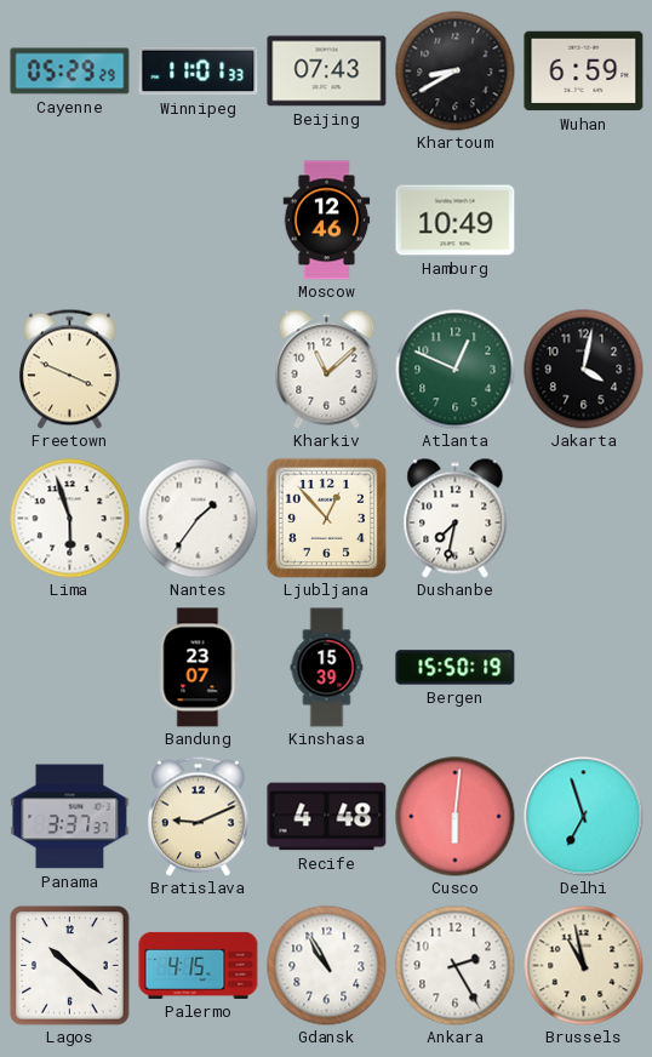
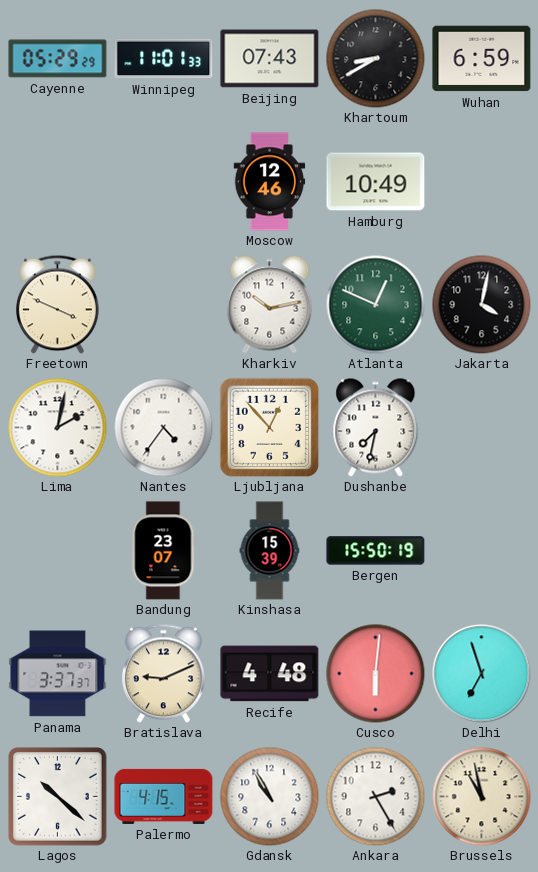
Kharkiv: 11:08 -> 10:13
Lima: 5:57 -> 2:02
Nantes: 1:36 -> 4:36
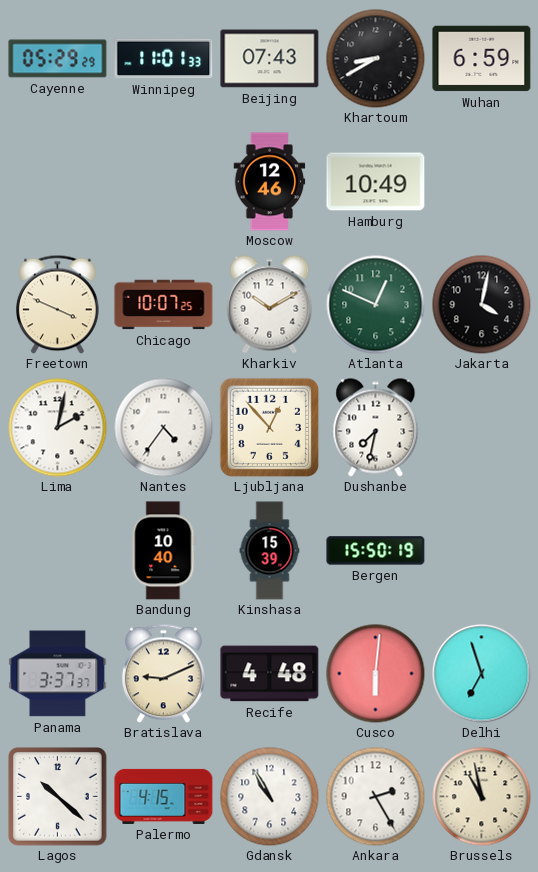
Chicago: none -> 10:07
Kharkiv: 10:13 -> 10:10
Bandung: 23:07 -> 10:40
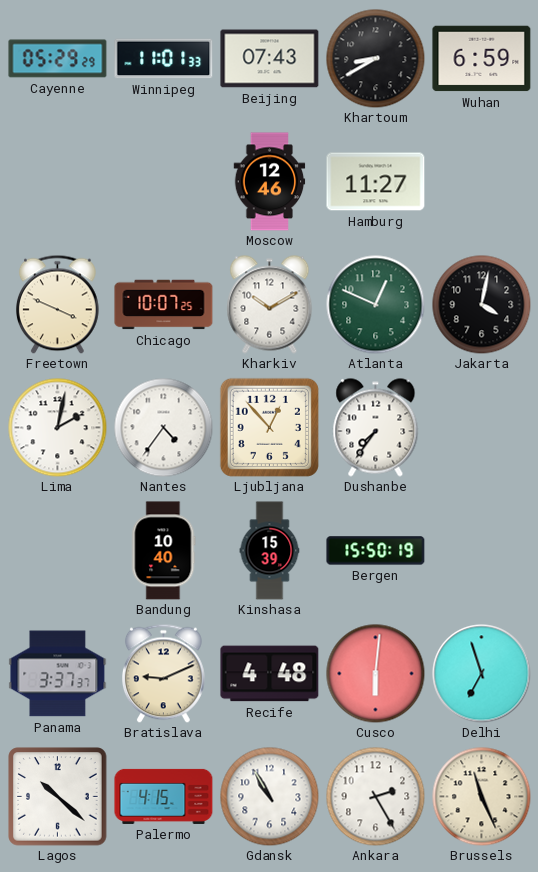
Hamburg: 10:49 -> 11:27
Dushanbe: 7:32 -> 7:36
Brussels: 10:58 -> 11:26
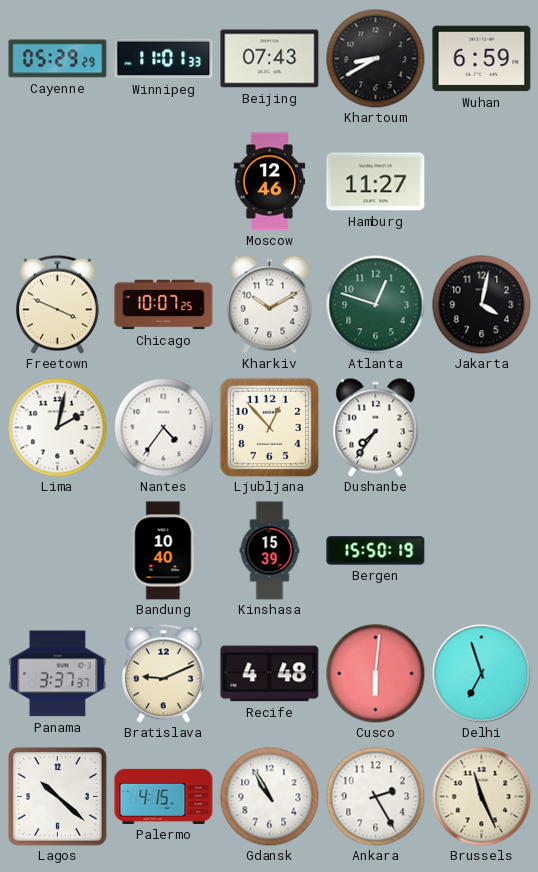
Atlanta: 12:49 -> 12:48
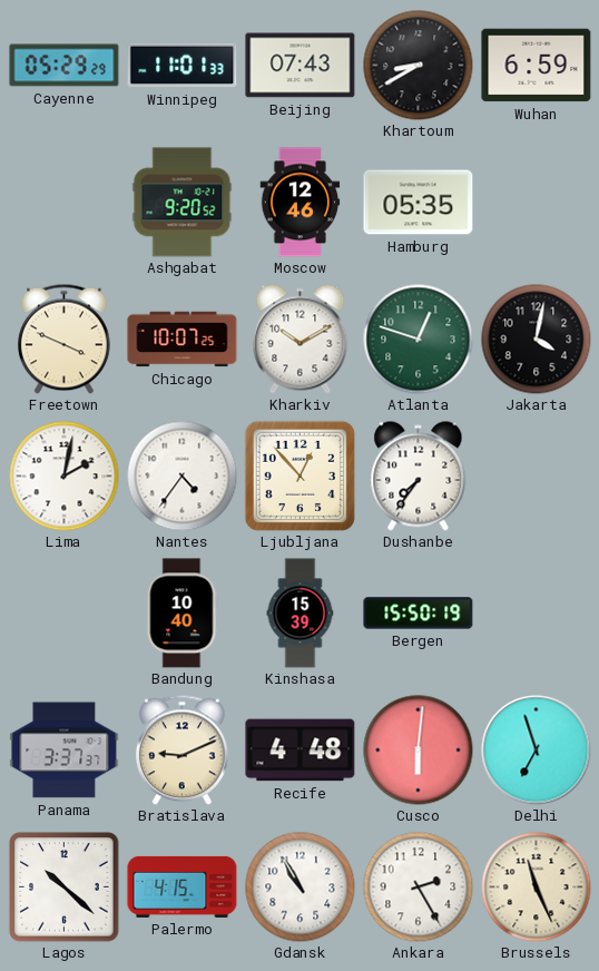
Ashgabat: none -> 9:20
Hamburg: 11:27 -> 05:35
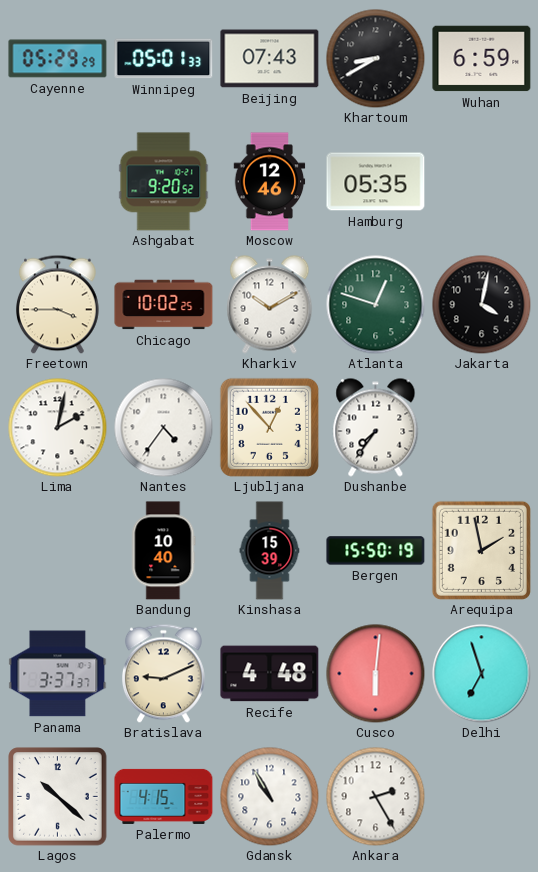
Winnipeg: 11:01 -> 05:01
Freetown: 3:49 -> 3:45
Chicago: 10:07 -> 10:02
Arequipa: none -> 1:58
Brussels: 11:26 -> none
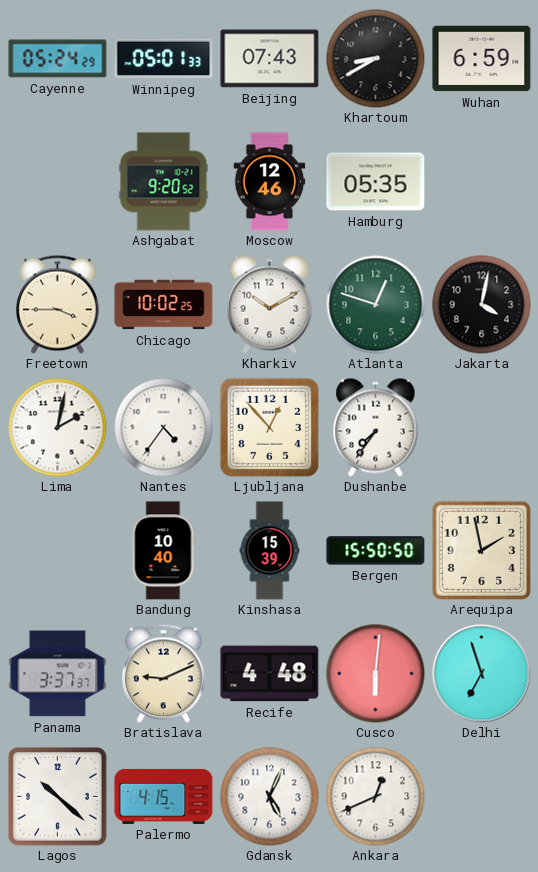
Cayenne: 05:29 -> 05:24
Bergen: 15:50:19 -> 15:50:50
Gdansk: 10:55 -> 5:04
Ankara: 2:25 -> 12:41
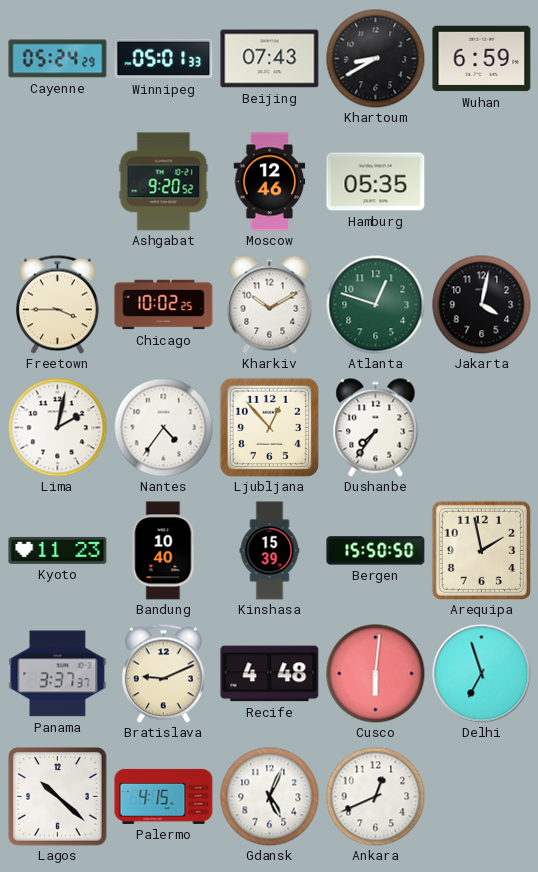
Kyoto: none -> 11:23
